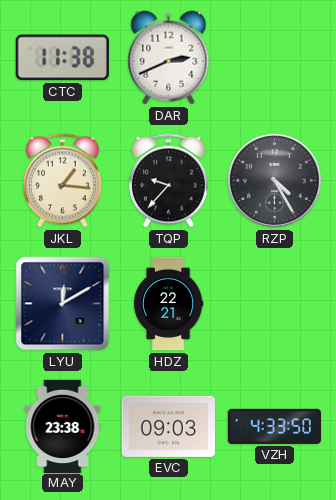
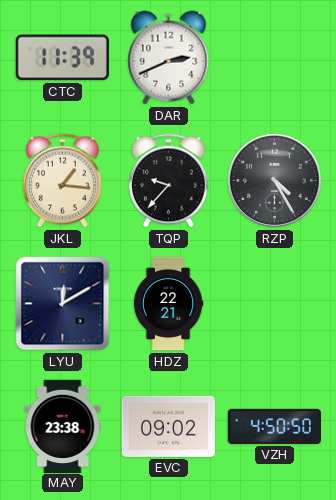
CTC: 11:38 -> 11:39
EVC: 09:03 -> 09:02
VZH: 4:33 -> 4:50
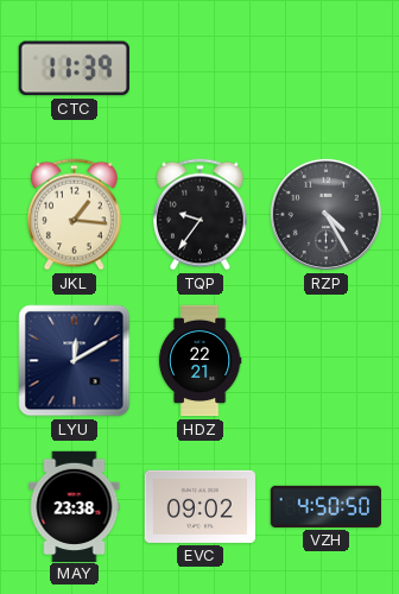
DAR: 2:41 -> none
TQP: 9:37 -> 9:36
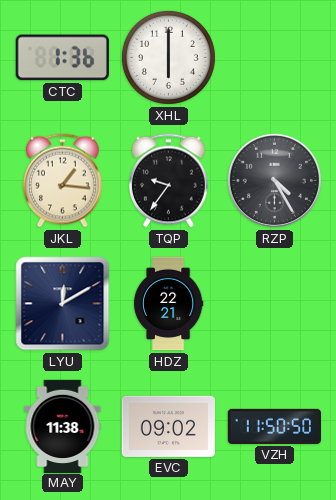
CTC: 11:39 -> 1:36
XHL: none -> 6:00
MAY: 23:38 -> 11:38
VZH: 4:50 -> 11:50
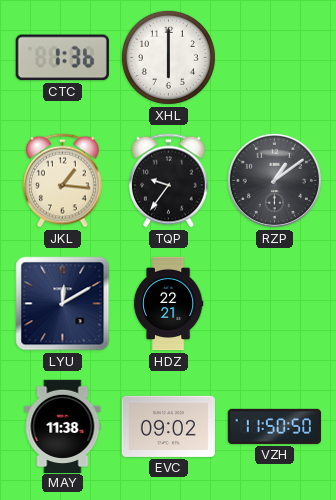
RZP: 4:25 -> 1:09
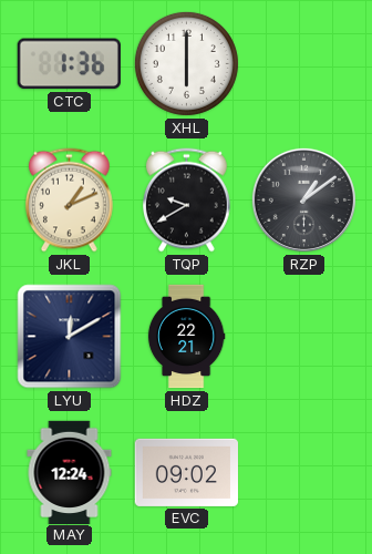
JKL: 1:16 -> 1:11
TQP: 9:36 -> 9:40
MAY: 11:38 -> 12:24
VZH: 11:50 -> none
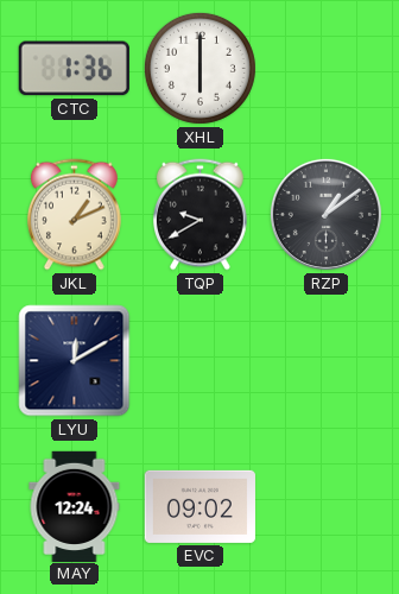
HDZ: 22:21 -> none
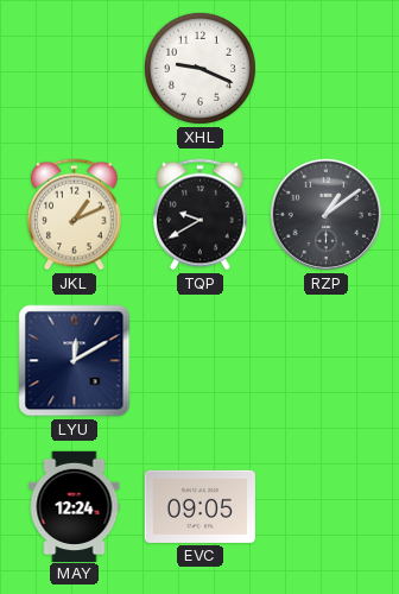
CTC: 1:36 -> none
XHL: 6:00 -> 9:19
EVC: 09:02 -> 09:05
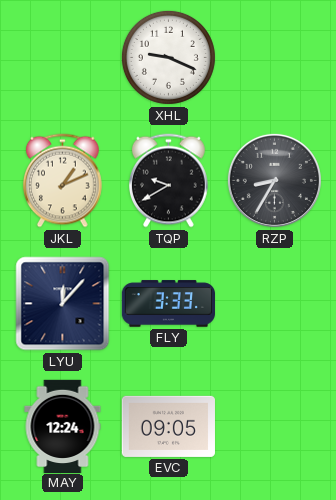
RZP: 1:09 -> 8:35
LYU: 12:10 -> 12:07
FLY: none -> 3:33
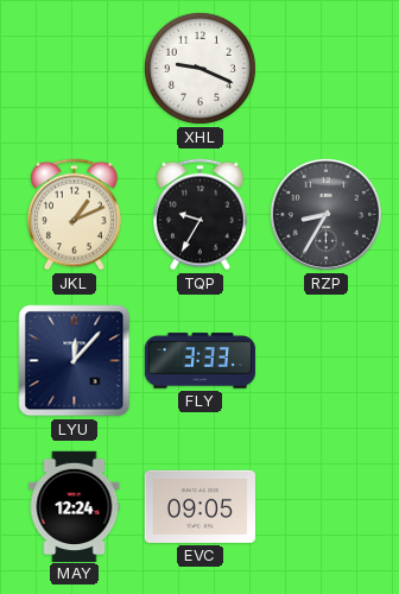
TQP: 9:40 -> 9:35
